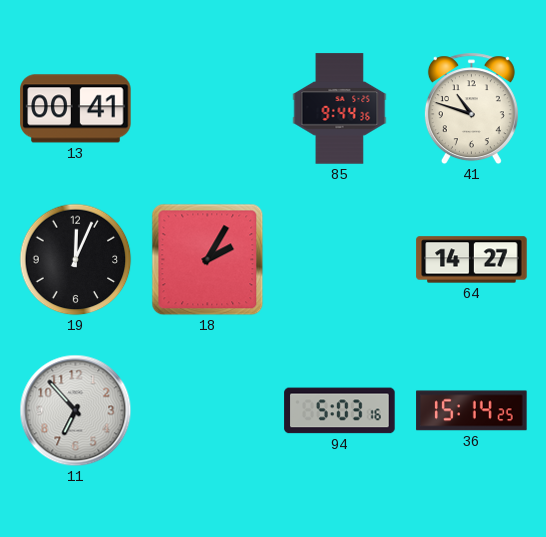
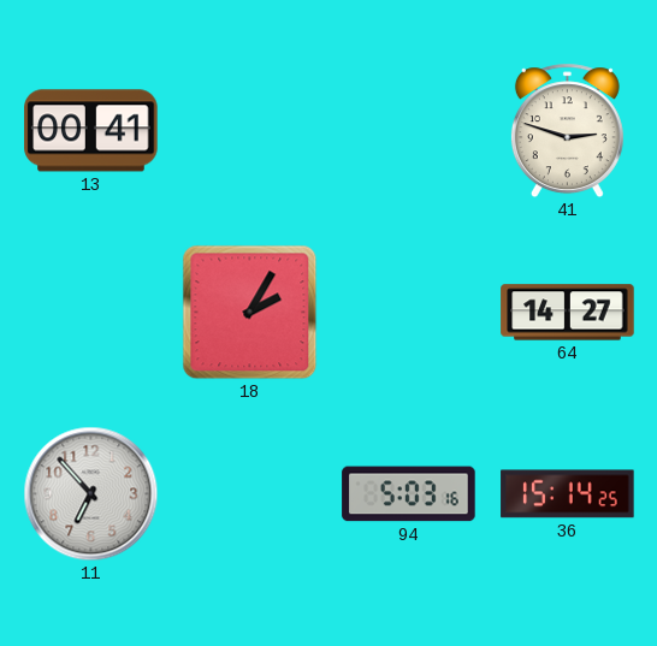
85: 9:44 -> none
41: 10:48 -> 2:48
19: 12:04 -> none
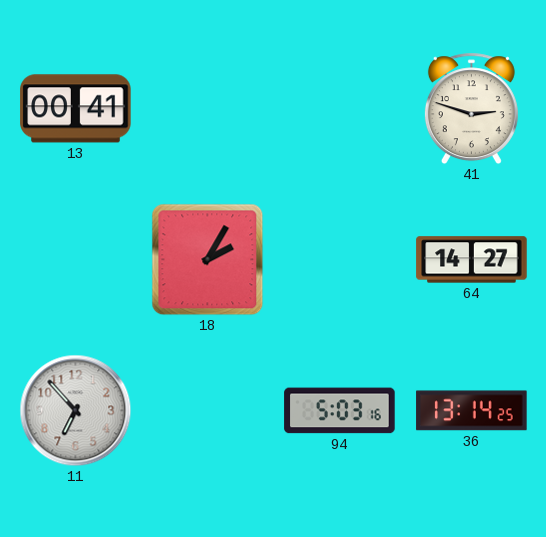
36: 15:14 -> 13:14
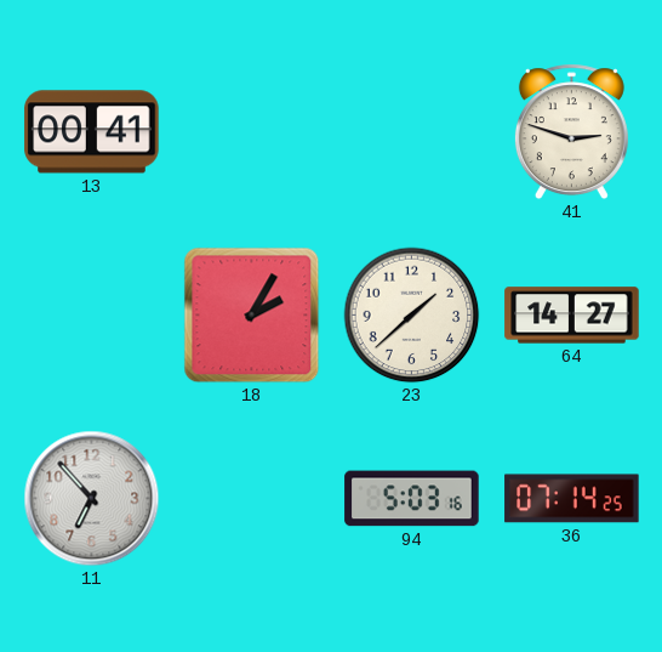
23: none -> 1:38
36: 13:14 -> 07:14
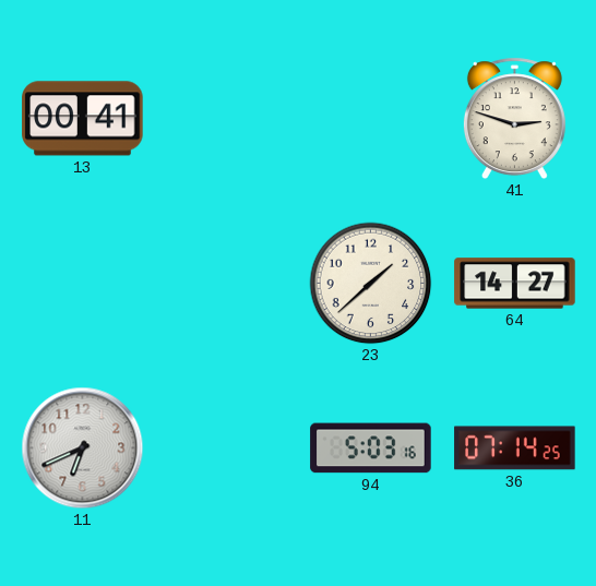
18: 2:05 -> none
11: 6:53 -> 6:41
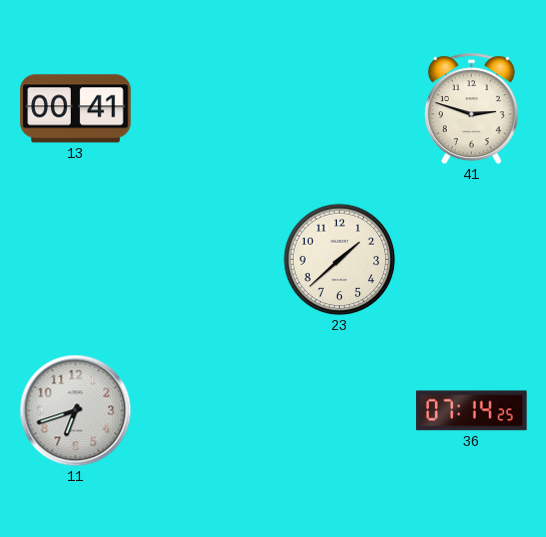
64: 14:27 -> none
11: 6:41 -> 6:42
94: 5:03 -> none
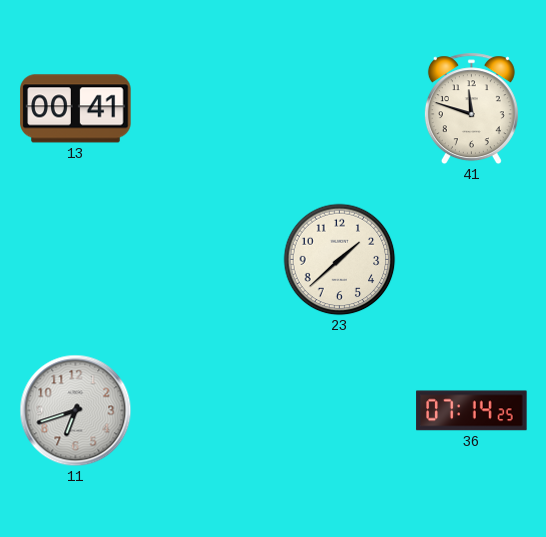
41: 2:48 -> 11:48
